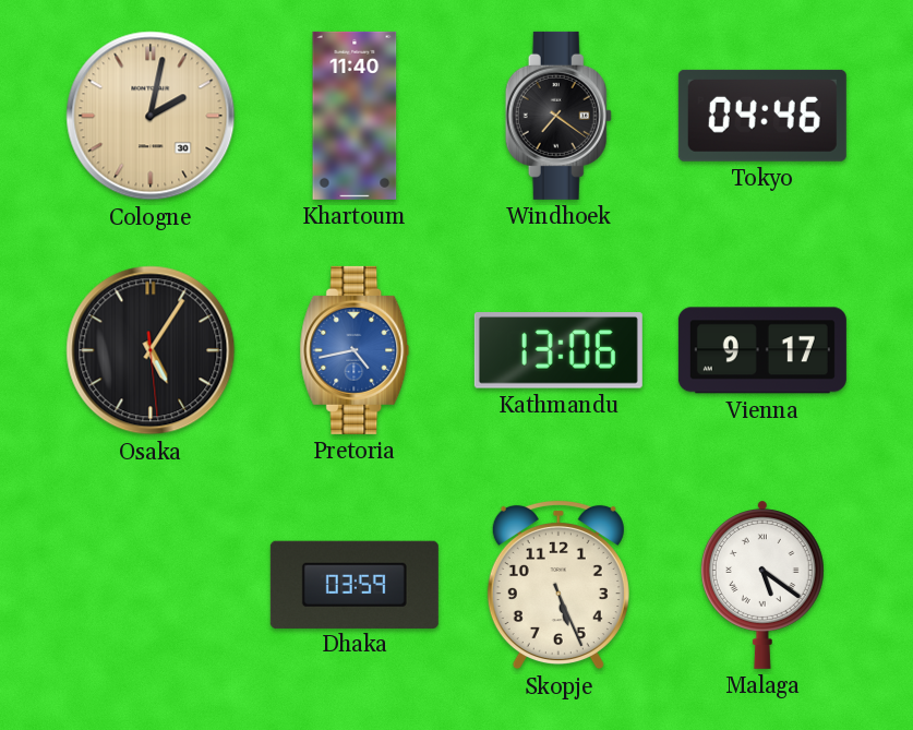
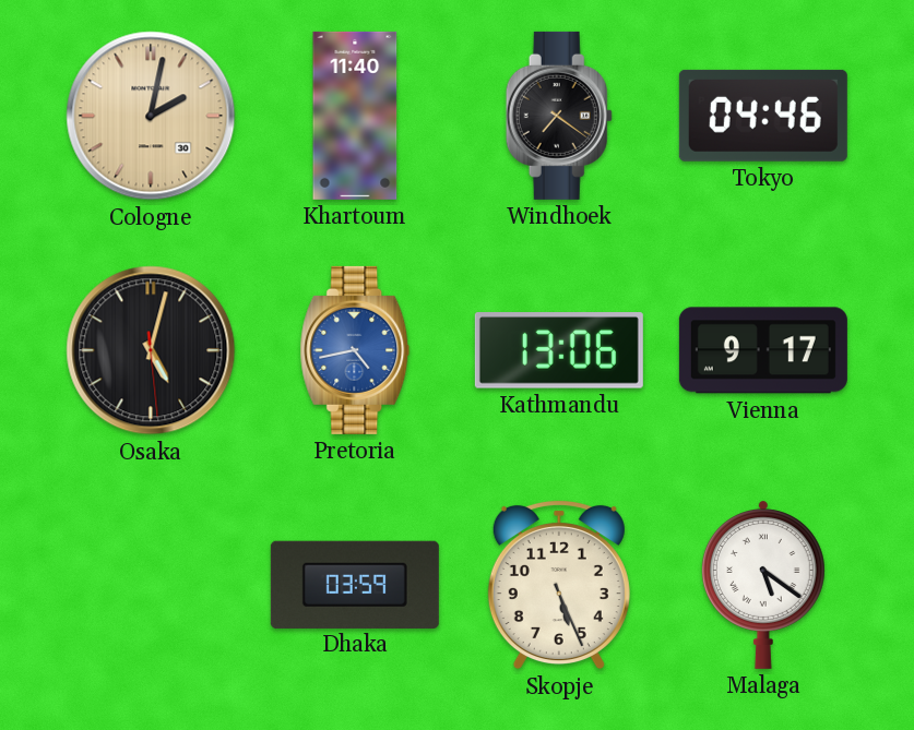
Osaka: 5:05 -> 5:02
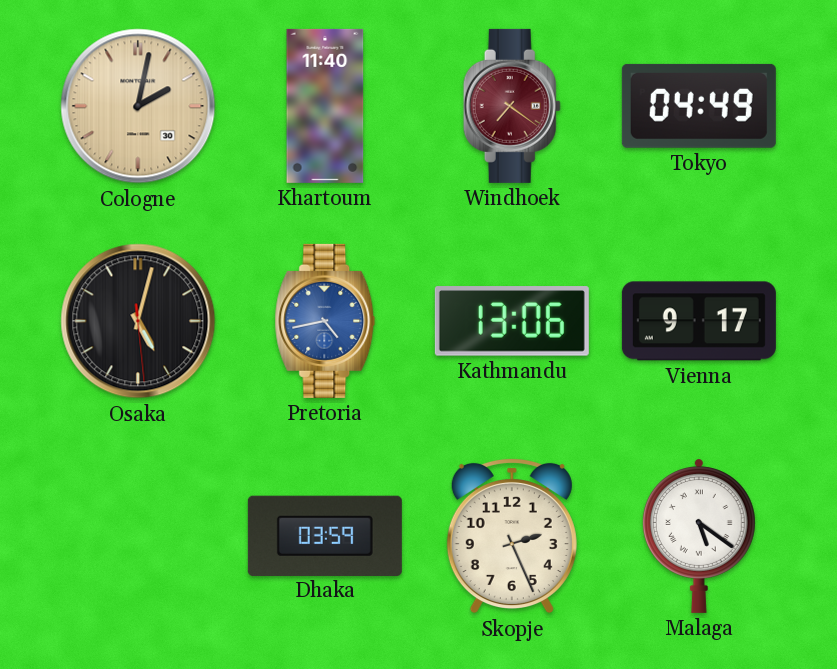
Windhoek dial: black -> burgundy
Tokyo: 04:46 -> 04:49
Skopje: 5:26 -> 2:26
